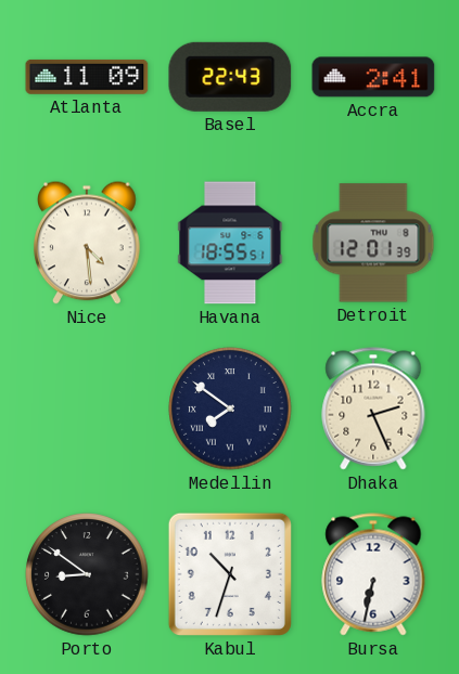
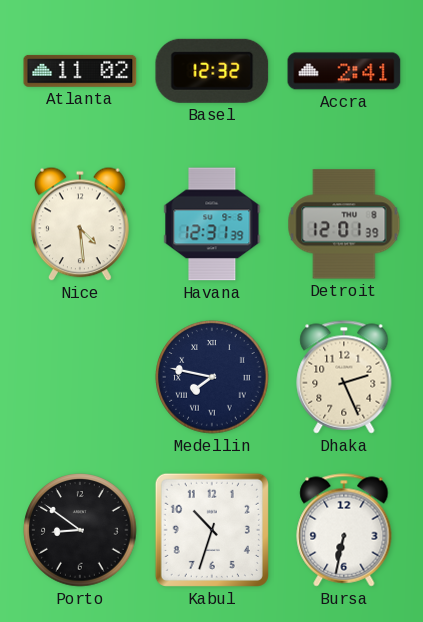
Atlanta: 11:09 -> 11:02
Basel: 22:43 -> 12:32
Havana: 18:55 -> 12:31
Medellin: 7:51 -> 7:47
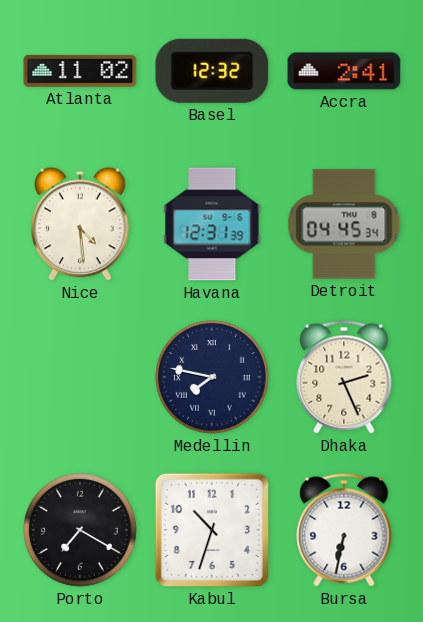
Detroit: 12:01 -> 04:45
Porto: 8:51 -> 7:20
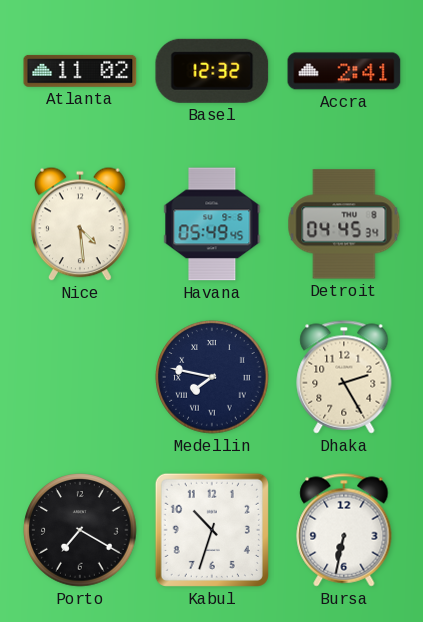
Havana: 12:31 -> 05:49
Dhaka: 2:26 -> 2:25
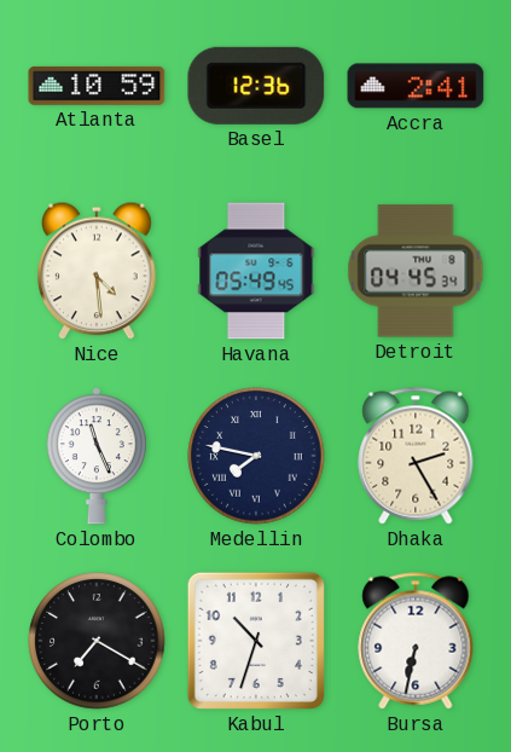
Atlanta: 11:02 -> 10:59
Basel: 12:32 -> 12:36
Colombo: none -> 11:26
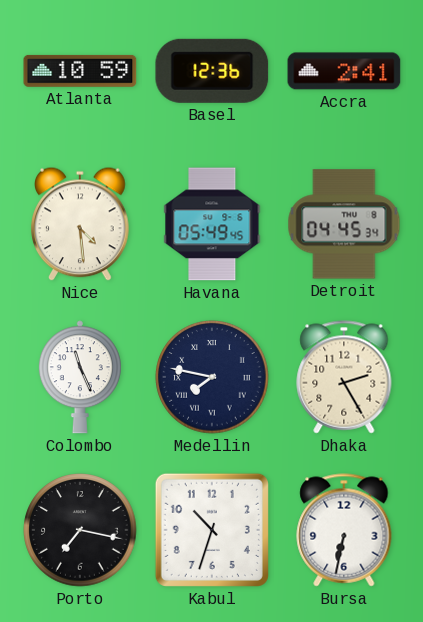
Porto: 7:20 -> 7:17
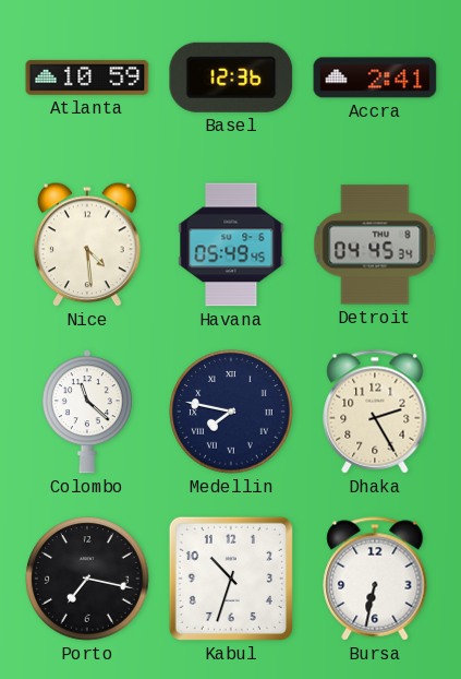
Colombo: 11:26 -> 11:22
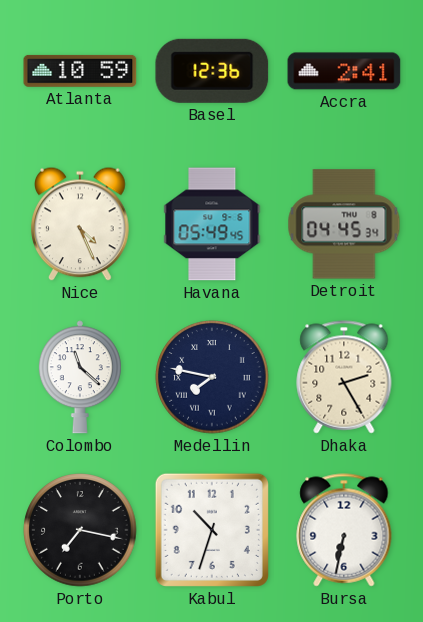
Nice: 4:29 -> 4:26
